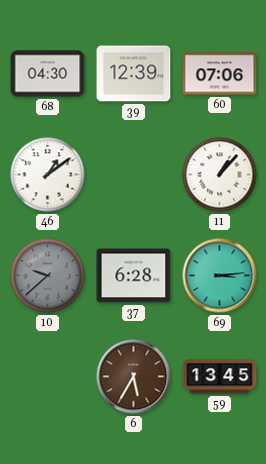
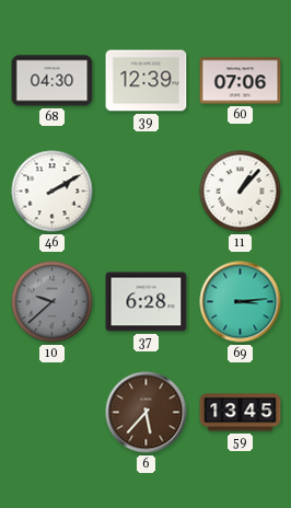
46: 1:09 -> 2:10
6: 5:35 -> 5:37
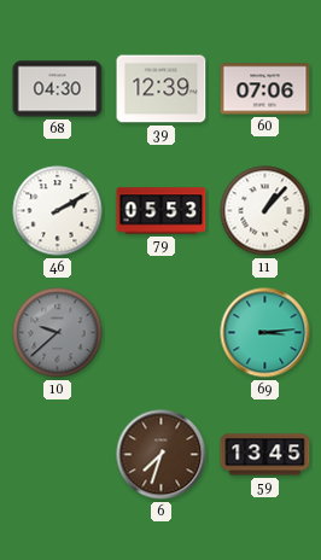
79: none -> 05:53
37: 6:28 -> none
6: 5:37 -> 7:33
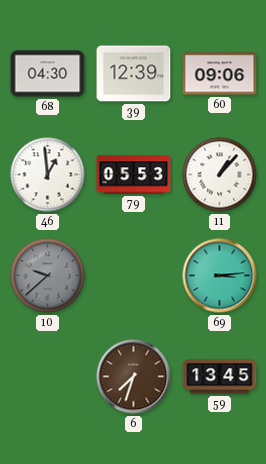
60: 07:06 -> 09:06
46: 2:10 -> 12:59
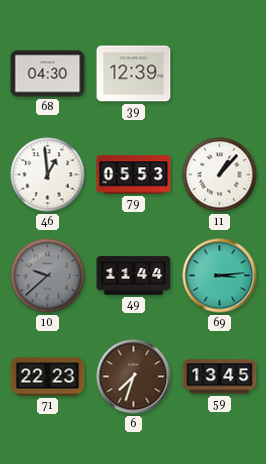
60: 09:06 -> none
49: none -> 11:44
71: none -> 22:23
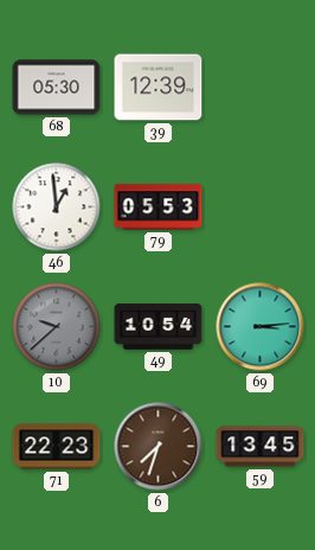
68: 04:30 -> 05:30
11: 1:07 -> none
49: 11:44 -> 10:54
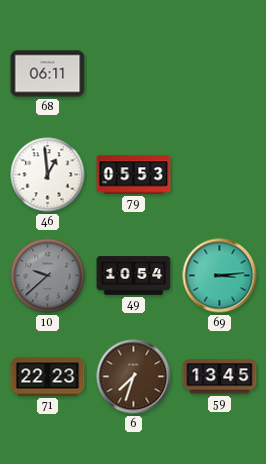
68: 05:30 -> 06:11
39: 12:39 -> none
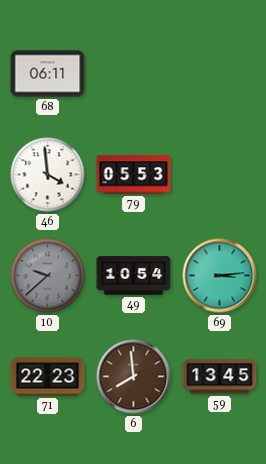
46: 12:59 -> 3:59
6: 7:33 -> 7:59
